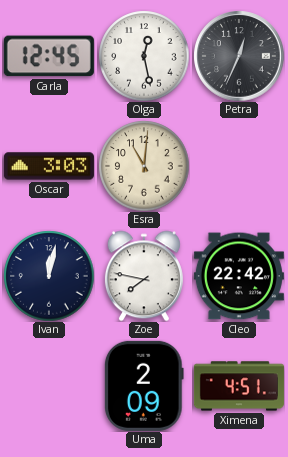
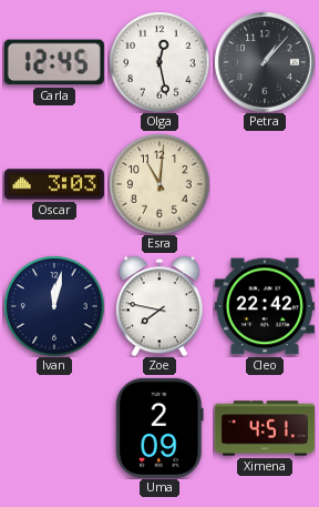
Petra: 12:34 -> 1:07
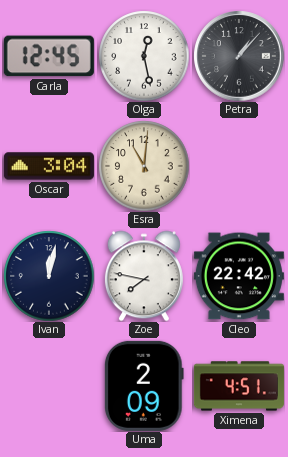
Oscar: 3:03 -> 3:04
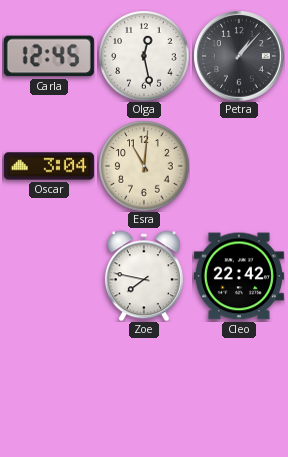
Ivan: 12:02 -> none
Uma: 2:09 -> none
Ximena: 4:51 -> none
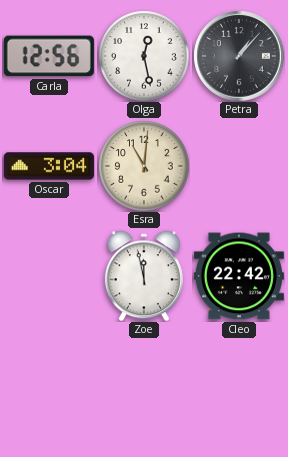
Carla: 12:45 -> 12:56
Zoe: 7:47 -> 11:58
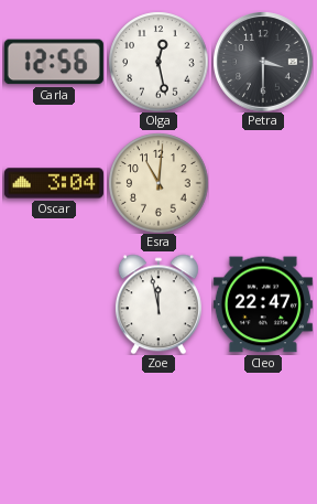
Petra: 1:07 -> 3:30
Cleo: 22:42 -> 22:47
